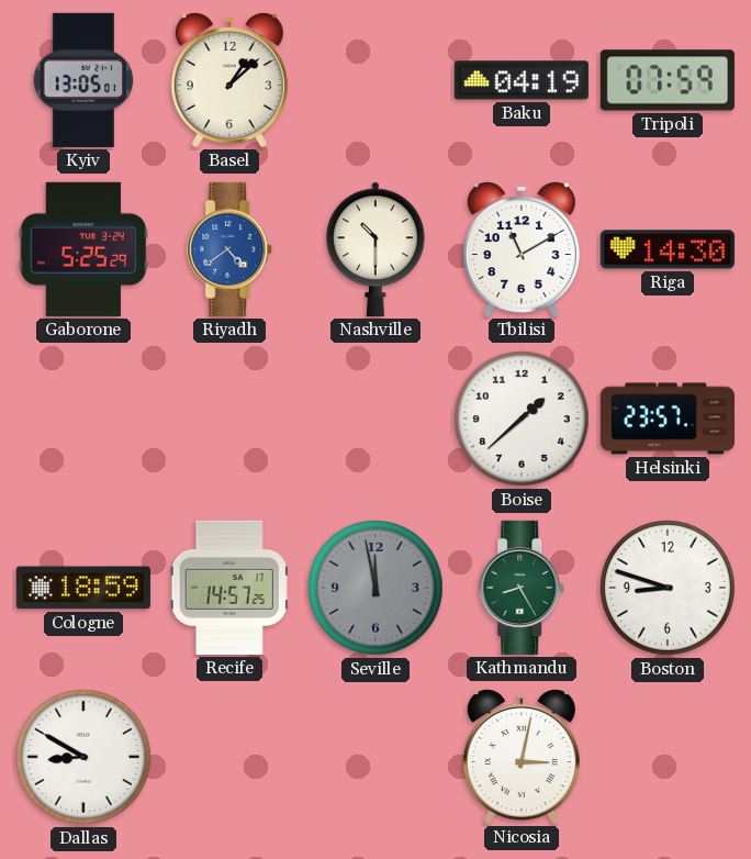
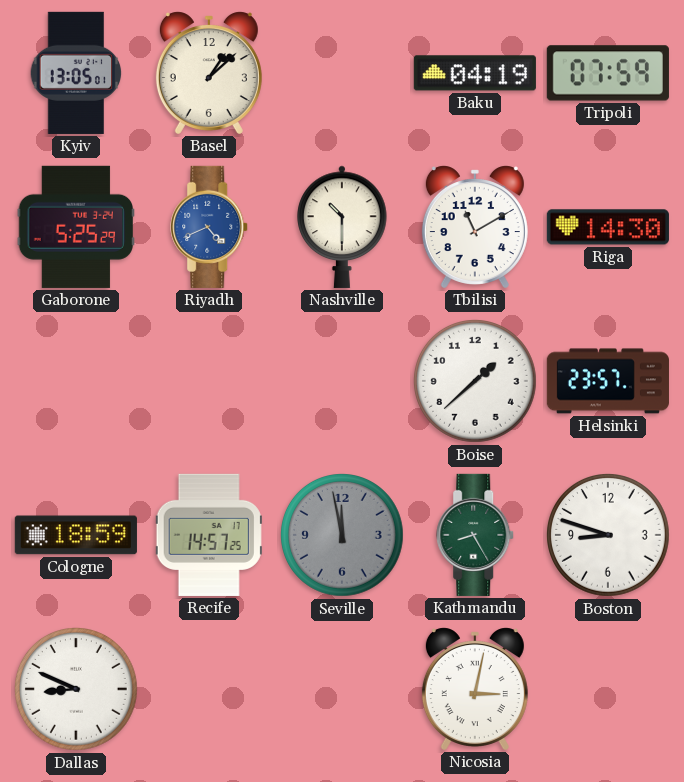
Riyadh: 4:39 -> 4:41
Dallas: 8:50 -> 8:49
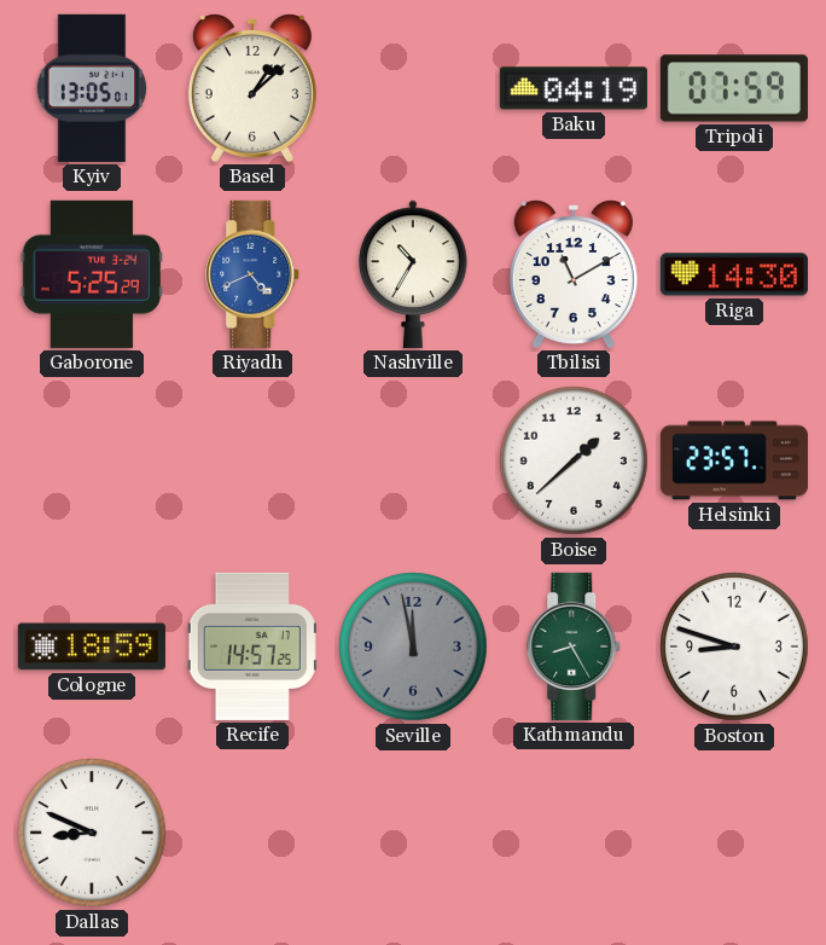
Nashville: 10:30 -> 10:35
Nicosia: 3:02 -> none
